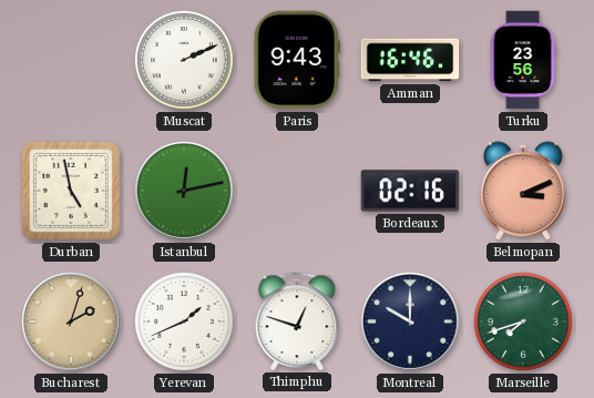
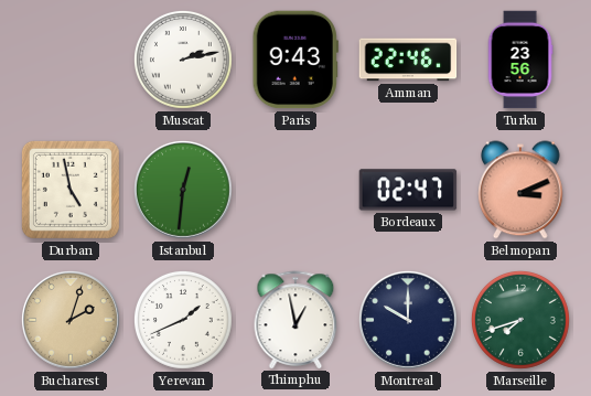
Muscat: 2:11 -> 2:13
Amman: 16:46 -> 22:46
Istanbul: 12:13 -> 12:31
Bordeaux: 02:16 -> 02:47
Thimphu: 12:48 -> 12:58
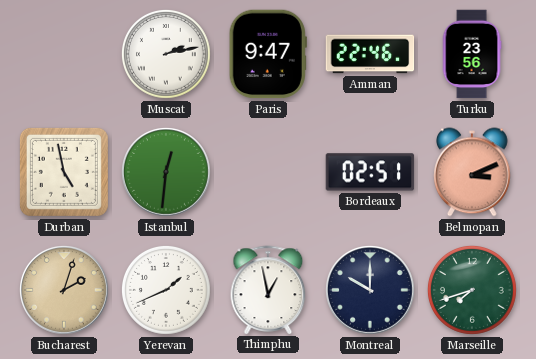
Paris: 9:43 -> 9:47
Bordeaux: 02:47 -> 02:51
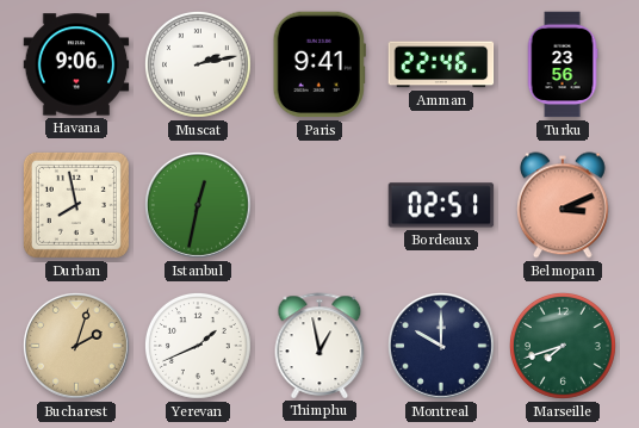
Havana: none -> 9:06
Paris: 9:47 -> 9:41
Durban: 4:58 -> 7:58
Istanbul: 12:31 -> 12:32
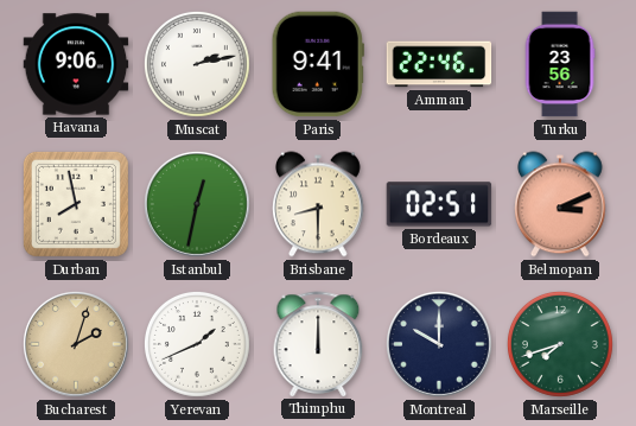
Brisbane: none -> 8:30
Thimphu: 12:58 -> 12:00
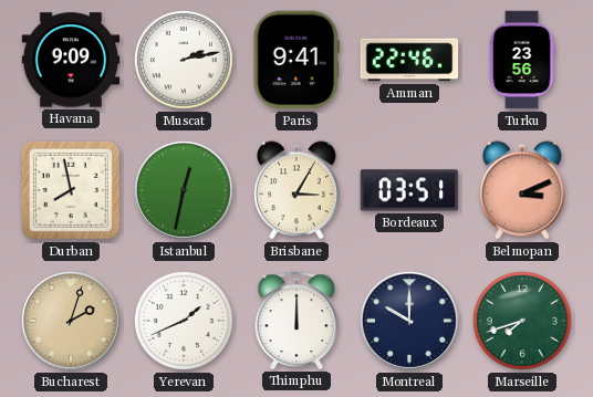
Havana: 9:06 -> 9:09
Brisbane: 8:30 -> 3:05
Bordeaux: 02:51 -> 03:51
